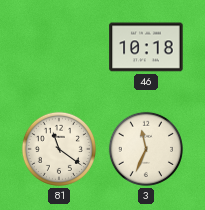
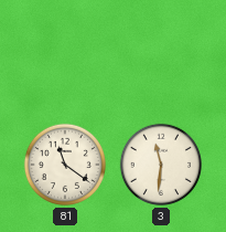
46: 10:18 -> none
3: 11:34 -> 11:31
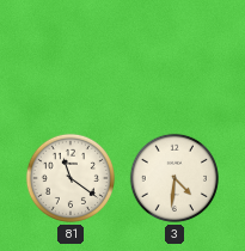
3: 11:31 -> 4:31
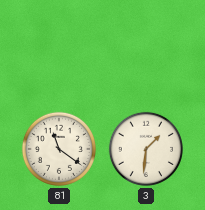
3: 4:31 -> 1:31
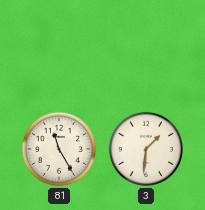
81: 11:21 -> 11:25
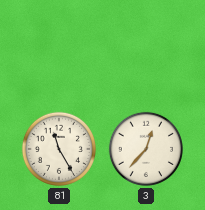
3: 1:31 -> 12:37
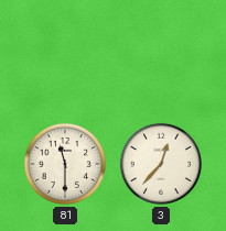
81: 11:25 -> 11:30
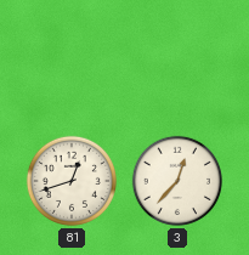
81: 11:30 -> 12:42
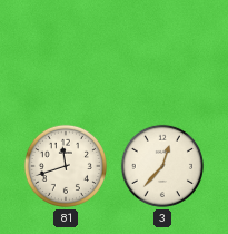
81: 12:42 -> 11:42
